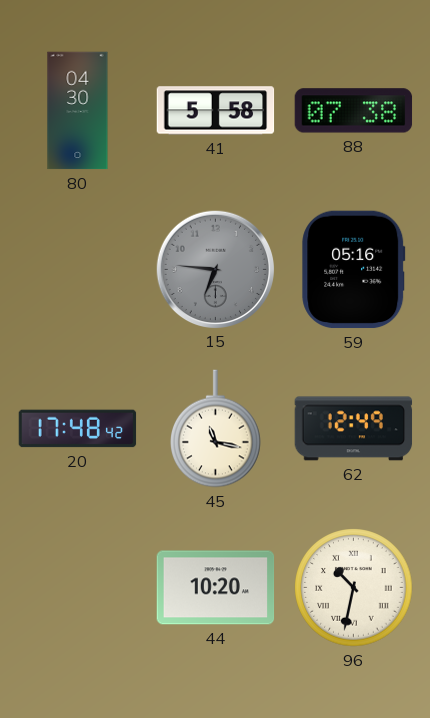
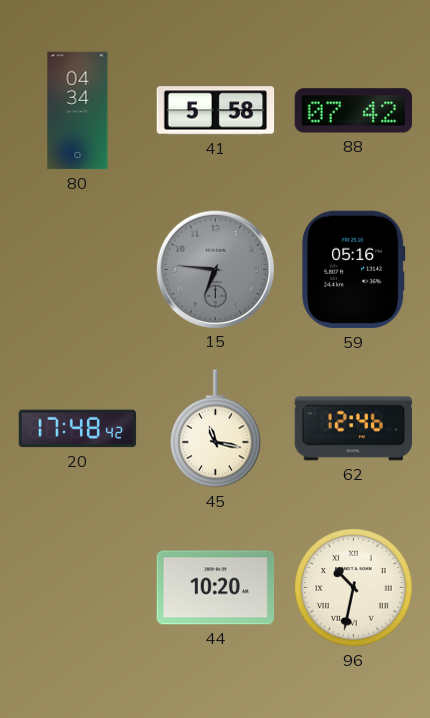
80: 04:30 -> 04:34
88: 07:38 -> 07:42
62: 12:49 -> 12:46
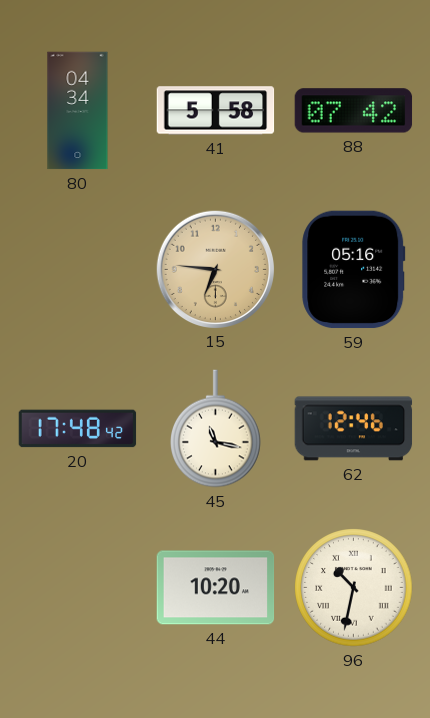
15 dial: grey -> champagne
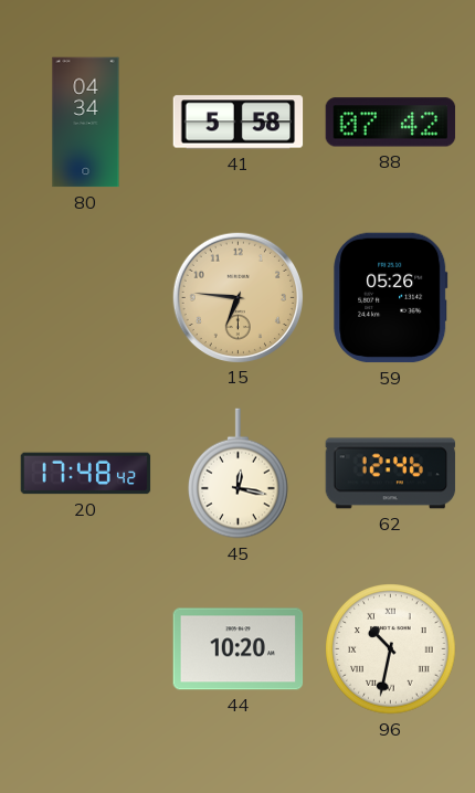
59: 05:16 -> 05:26
45: 11:17 -> 12:17
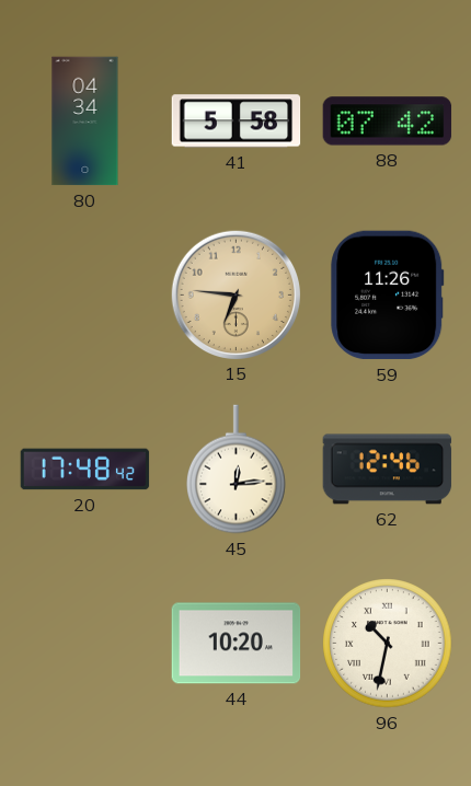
59: 05:26 -> 11:26
45: 12:17 -> 12:14
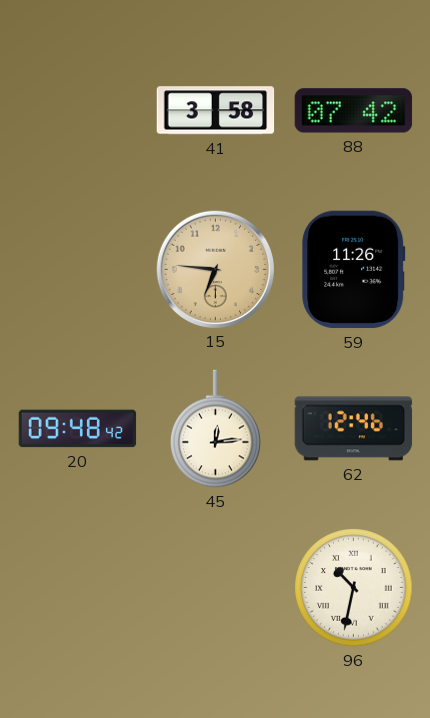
80: 04:34 -> none
41: 5:58 -> 3:58
20: 17:48 -> 09:48
44: 10:20 -> none
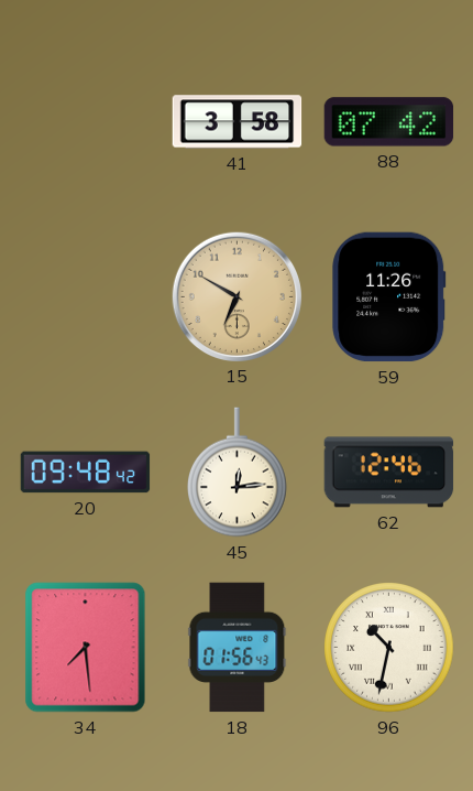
15: 6:46 -> 6:50
34: none -> 7:29
18: none -> 01:56
